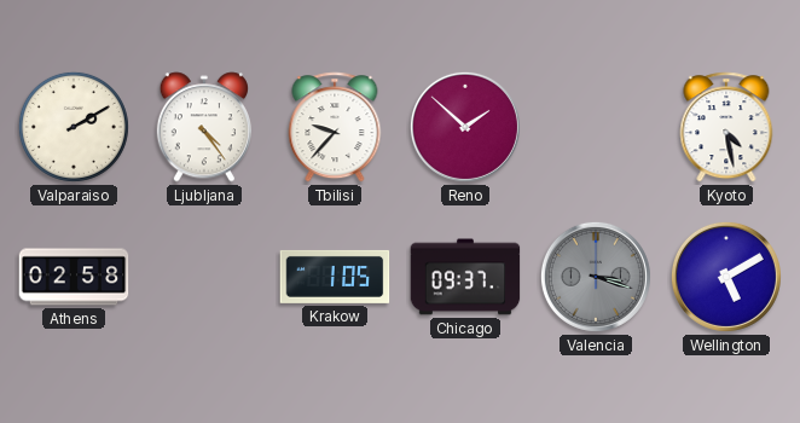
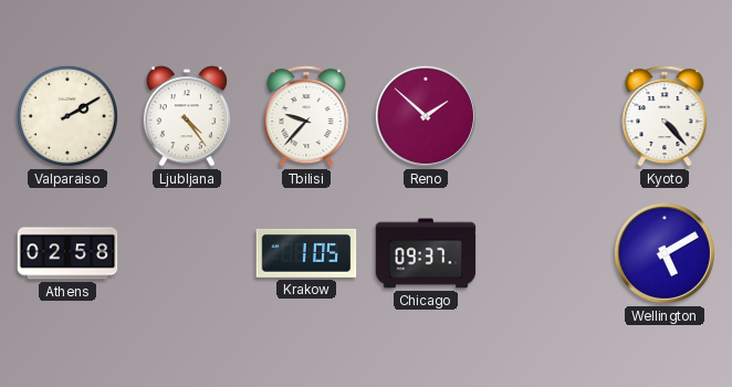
Kyoto: 4:28 -> 4:23
Valencia: 3:18 -> none
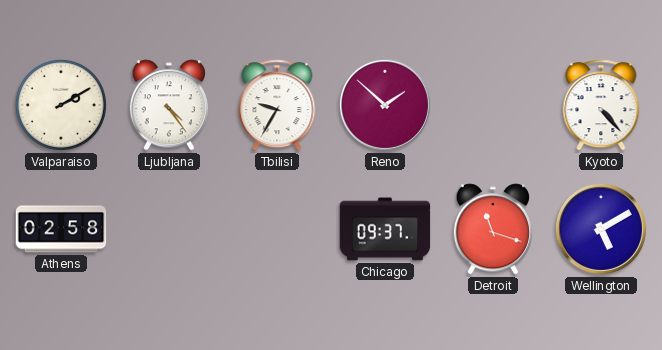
Tbilisi: 9:37 -> 9:35
Krakow: 1:05 -> none
Detroit: none -> 11:18
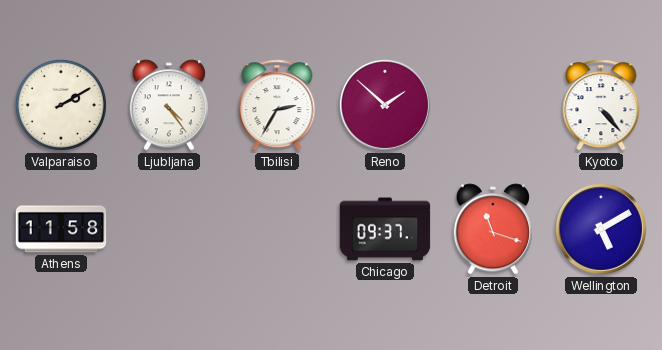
Tbilisi: 9:35 -> 2:35
Athens: 02:58 -> 11:58
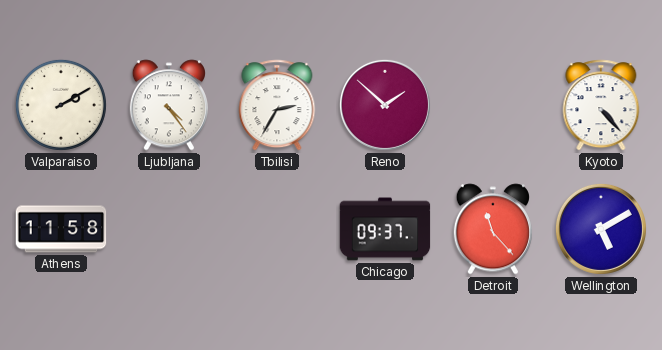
Detroit: 11:18 -> 11:23
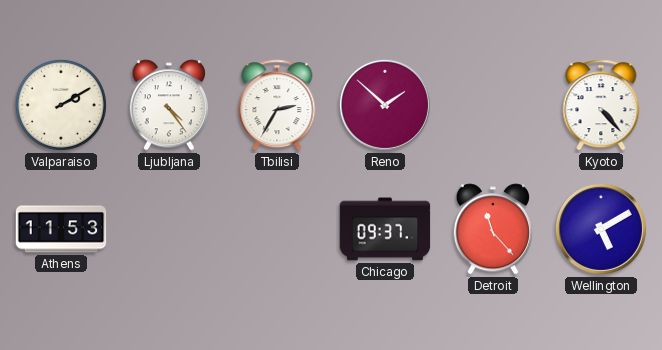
Athens: 11:58 -> 11:53
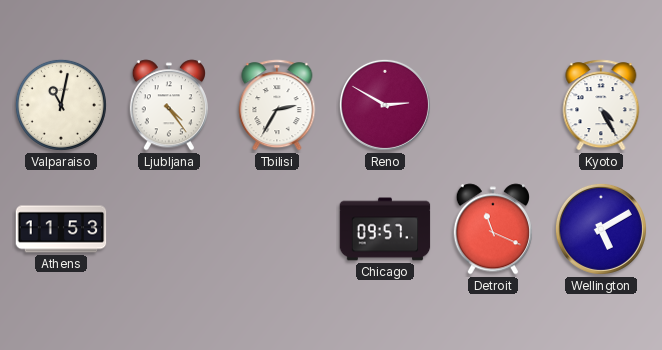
Valparaiso: 2:10 -> 11:02
Reno: 1:52 -> 2:50
Kyoto: 4:23 -> 4:25
Chicago: 09:37 -> 09:57
Detroit: 11:23 -> 11:19
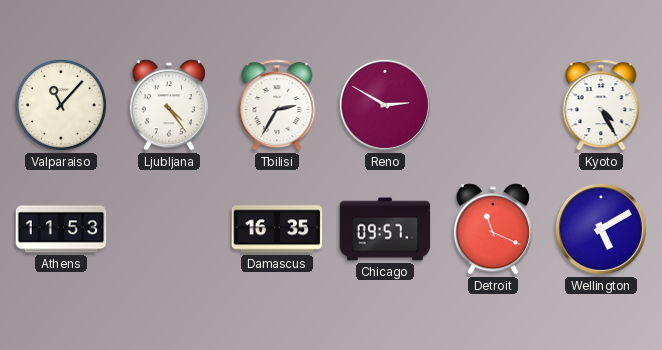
Valparaiso: 11:02 -> 11:07
Damascus: none -> 16:35
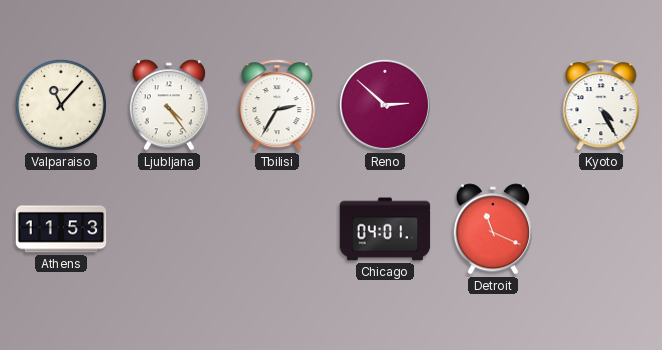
Reno: 2:50 -> 2:52
Damascus: 16:35 -> none
Chicago: 09:57 -> 04:01
Wellington: 5:10 -> none
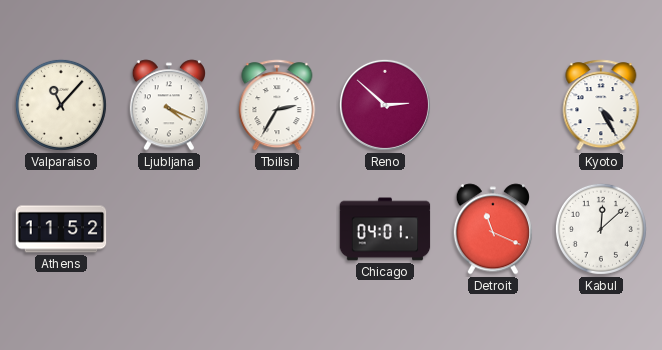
Ljubljana: 4:24 -> 4:19
Athens: 11:53 -> 11:52
Kabul: none -> 12:08
